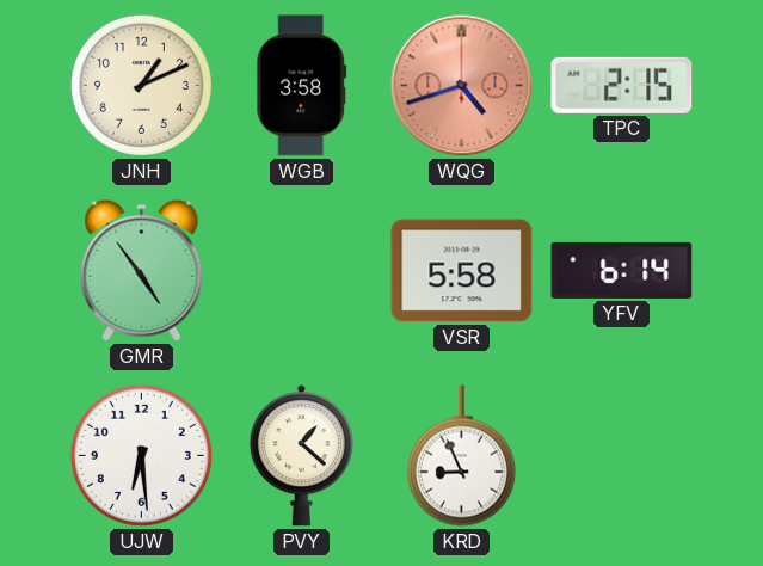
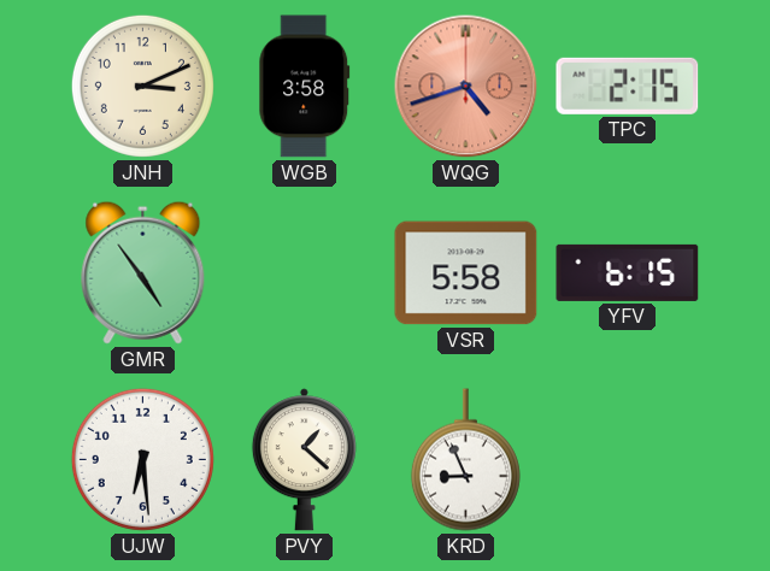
JNH: 1:11 -> 3:11
YFV: 6:14 -> 6:15
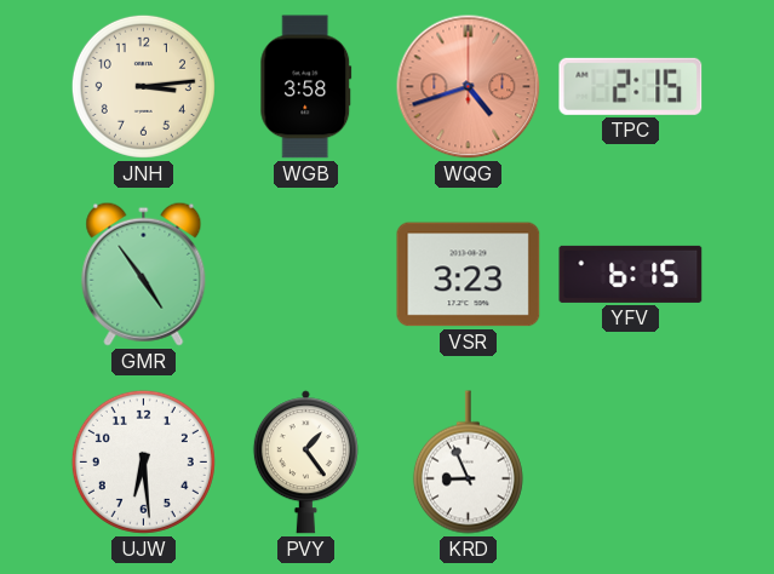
JNH: 3:11 -> 3:14
VSR: 5:58 -> 3:23
PVY: 1:22 -> 1:24
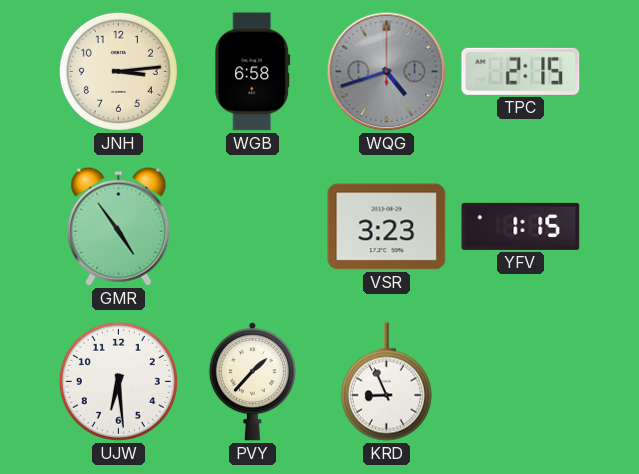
WGB: 3:58 -> 6:58
WQG dial: salmon -> grey
YFV: 6:15 -> 1:15
PVY: 1:24 -> 1:37
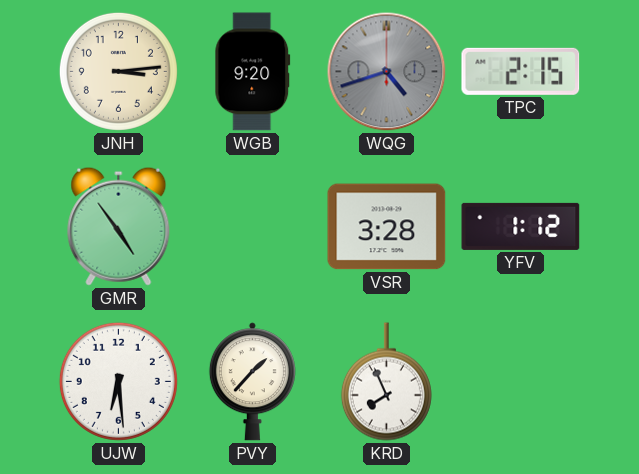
WGB: 6:58 -> 9:20
VSR: 3:23 -> 3:28
YFV: 1:15 -> 1:12
KRD: 8:56 -> 7:56
